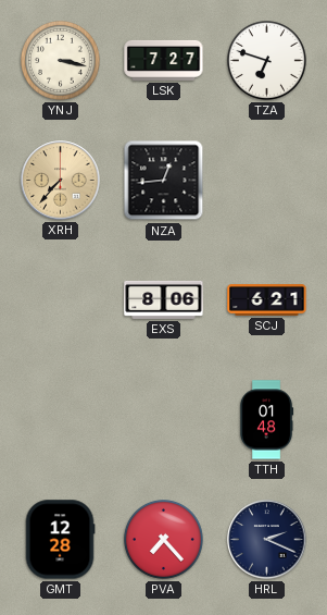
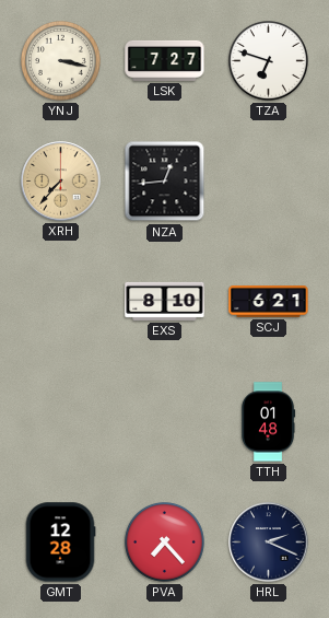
EXS: 8:06 -> 8:10
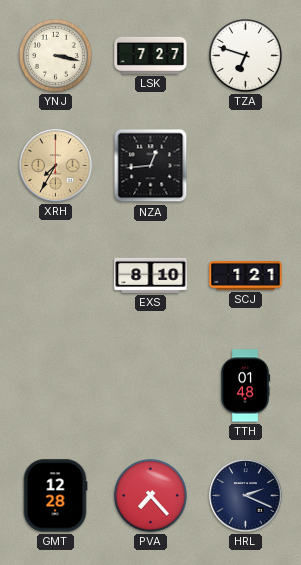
XRH: 7:37 -> 7:35
SCJ: 6:21 -> 1:21
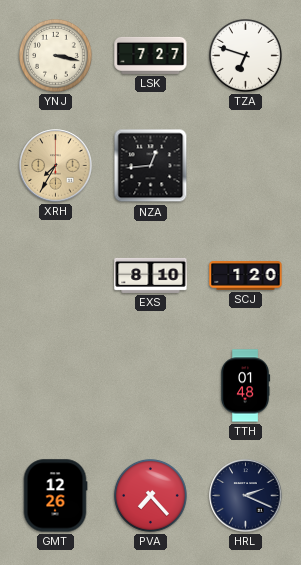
SCJ: 1:21 -> 1:20
GMT: 12:28 -> 12:26
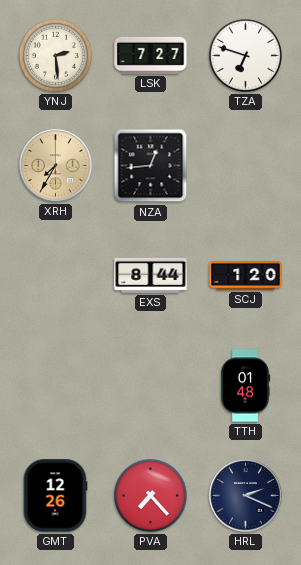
YNJ: 3:17 -> 2:29
EXS: 8:10 -> 8:44
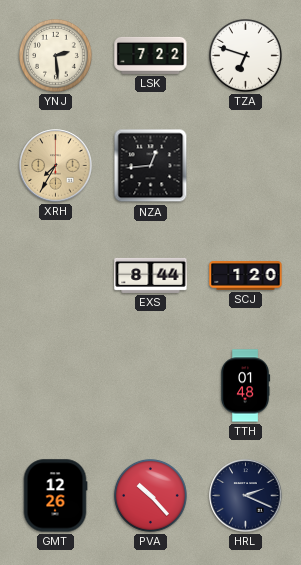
LSK: 7:27 -> 7:22
PVA: 7:23 -> 10:23
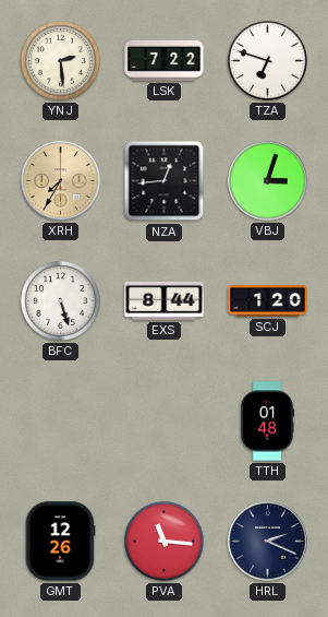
VBJ: none -> 3:03
BFC: none -> 5:27
PVA: 10:23 -> 11:16
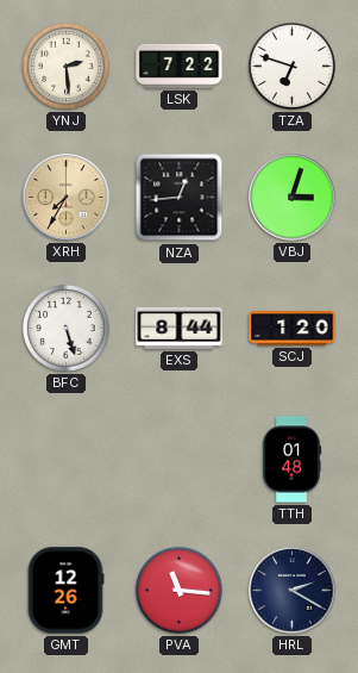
HRL: 2:19 -> 2:20
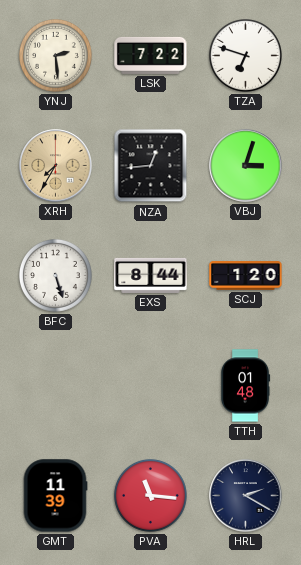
GMT: 12:26 -> 11:39
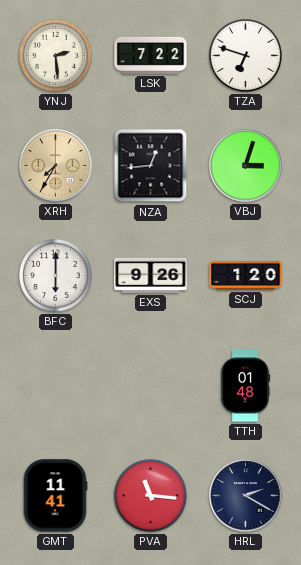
BFC: 5:27 -> 6:00
EXS: 8:44 -> 9:26
GMT: 11:39 -> 11:41
